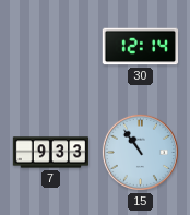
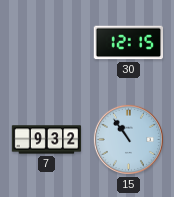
30: 12:14 -> 12:15
7: 9:33 -> 9:32
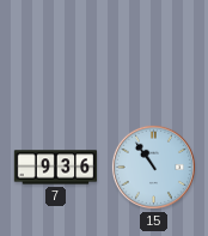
30: 12:15 -> none
7: 9:32 -> 9:36
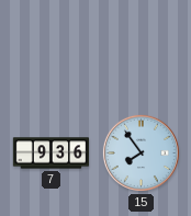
15: 10:54 -> 7:54
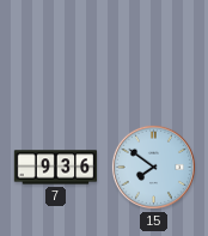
15: 7:54 -> 7:51
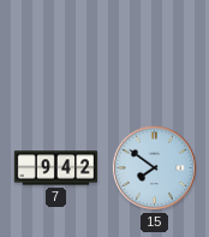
7: 9:36 -> 9:42
